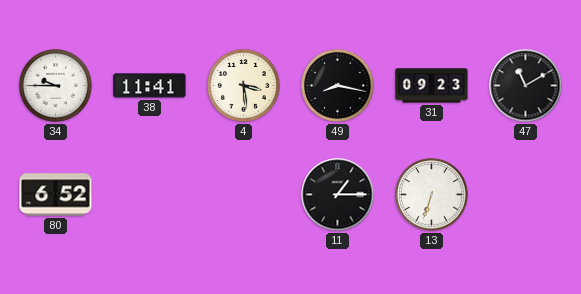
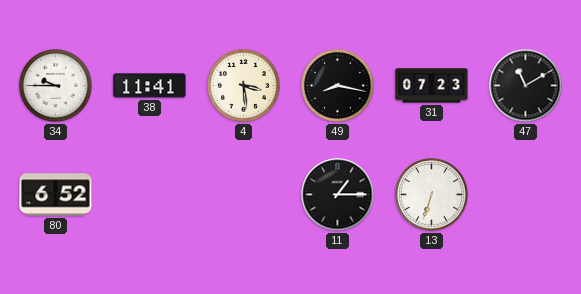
31: 09:23 -> 07:23
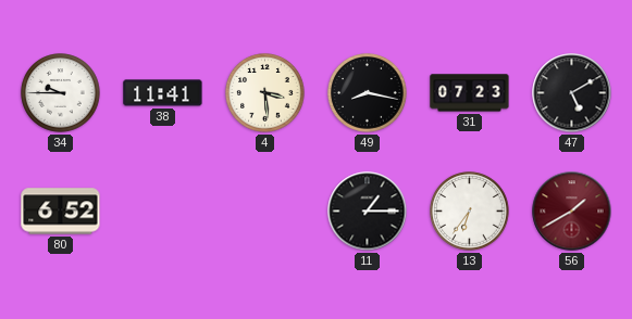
47: 11:10 -> 5:10
13: 6:33 -> 6:36
56: none -> 1:40
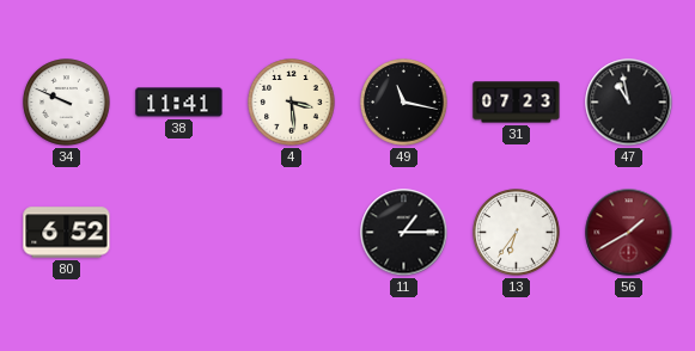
34: 9:45 -> 9:49
49: 8:17 -> 11:17
47: 5:10 -> 10:58
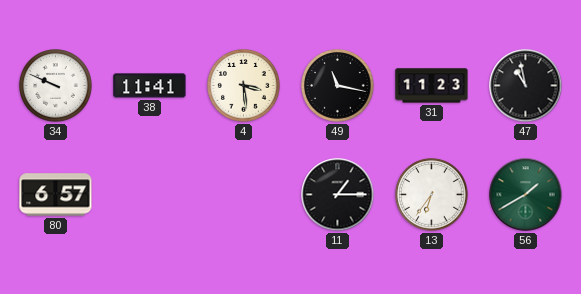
31: 07:23 -> 11:23
80: 6:52 -> 6:57
56 dial: burgundy -> green
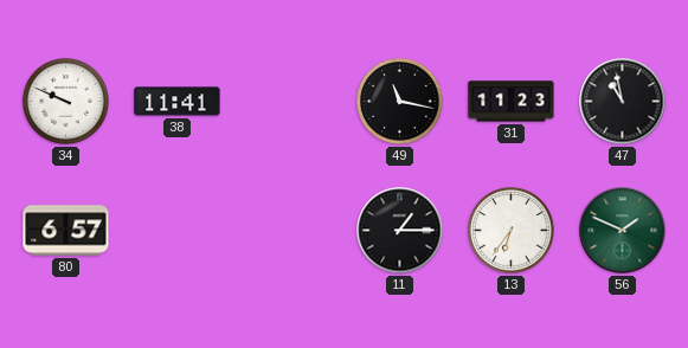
4: 3:29 -> none
56: 1:40 -> 1:49
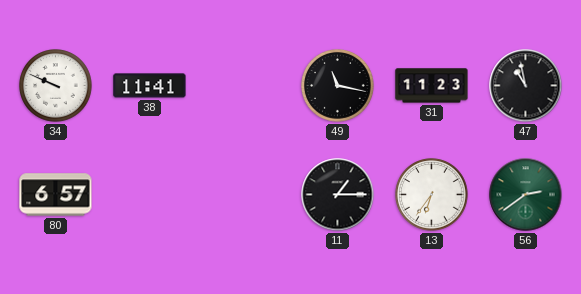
56: 1:49 -> 2:39
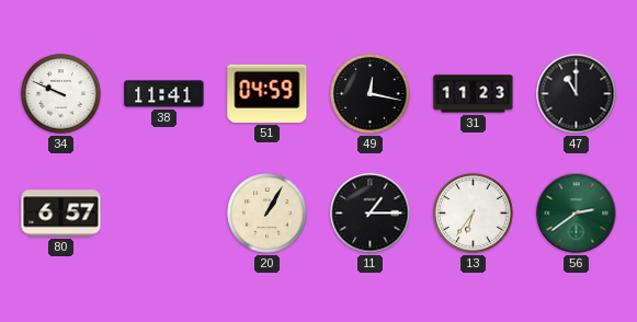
51: none -> 04:59
49: 11:17 -> 12:17
47: 10:58 -> 11:00
20: none -> 1:05
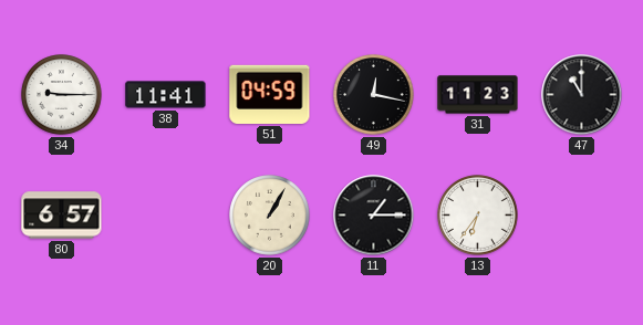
34: 9:49 -> 9:15
56: 2:39 -> none
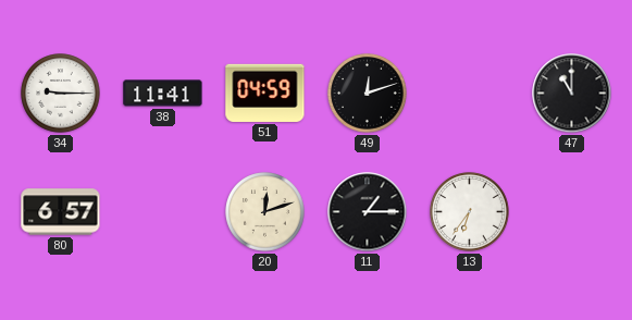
49: 12:17 -> 12:12
31: 11:23 -> none
20: 1:05 -> 12:12
